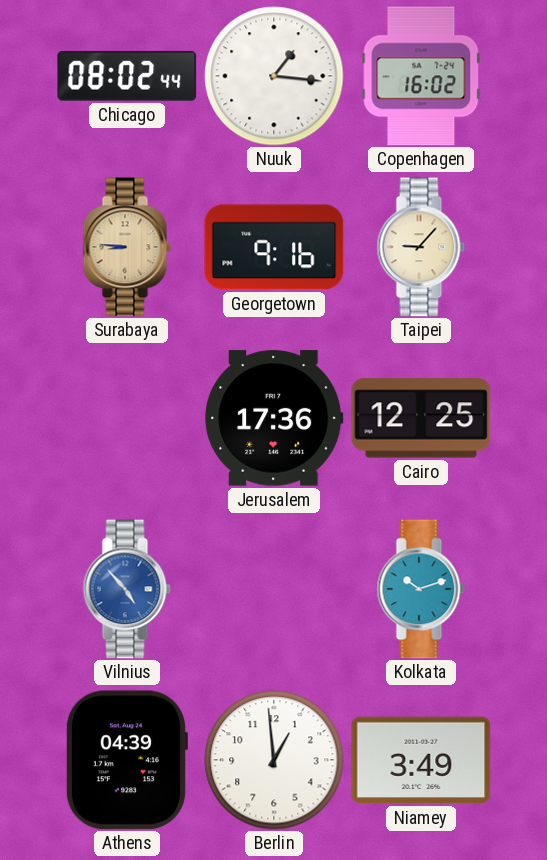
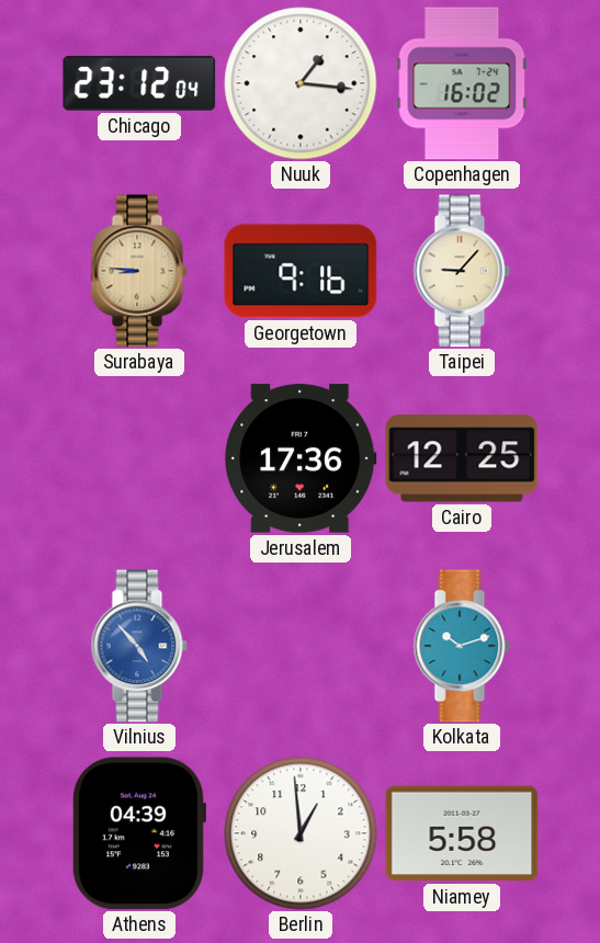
Chicago: 08:02 -> 23:12
Niamey: 3:49 -> 5:58
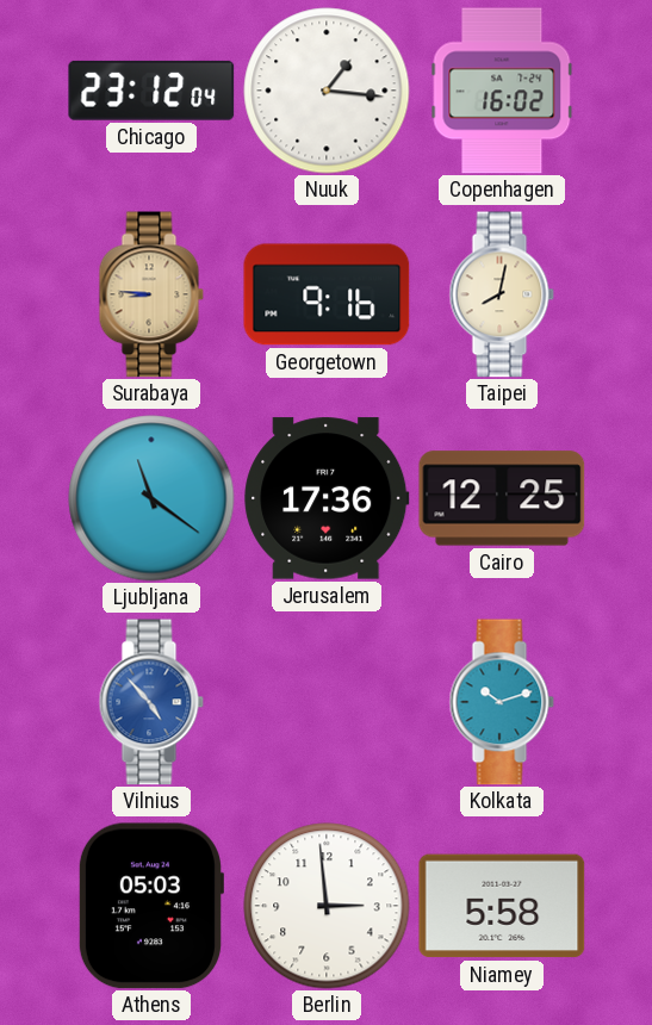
Taipei: 9:07 -> 8:02
Ljubljana: none -> 11:21
Athens: 04:39 -> 05:03
Berlin: 12:59 -> 2:59
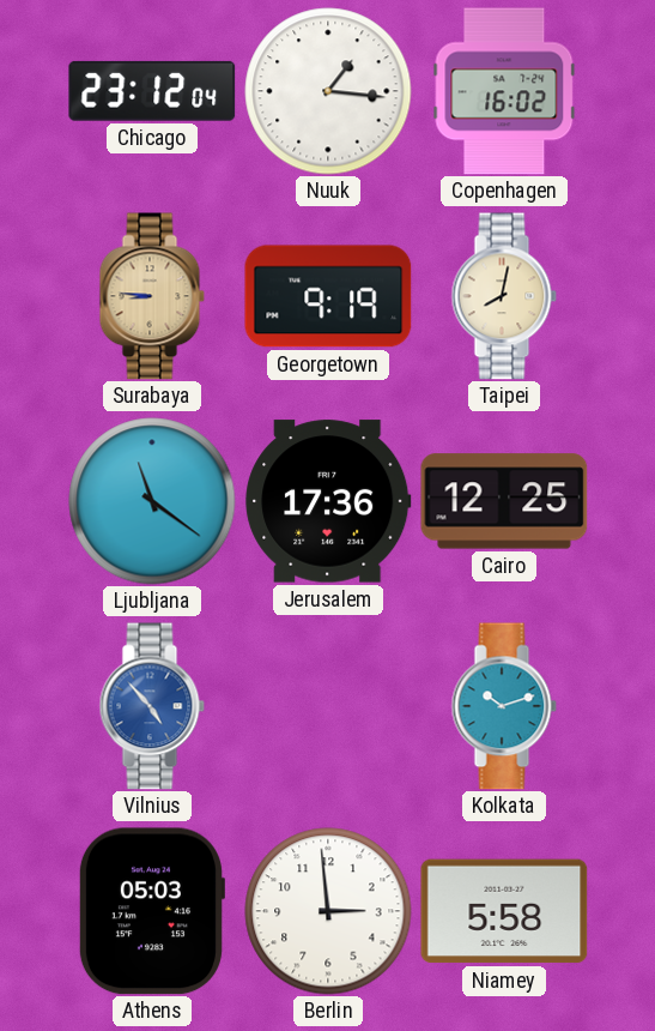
Georgetown: 9:16 -> 9:19
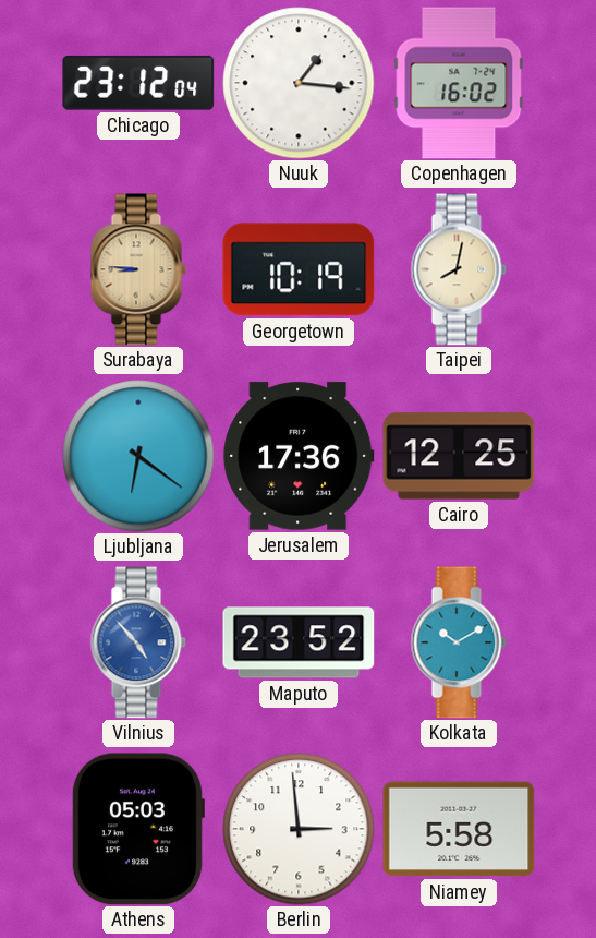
Georgetown: 9:19 -> 10:19
Ljubljana: 11:21 -> 6:21
Maputo: none -> 23:52
Kolkata: 10:12 -> 10:10
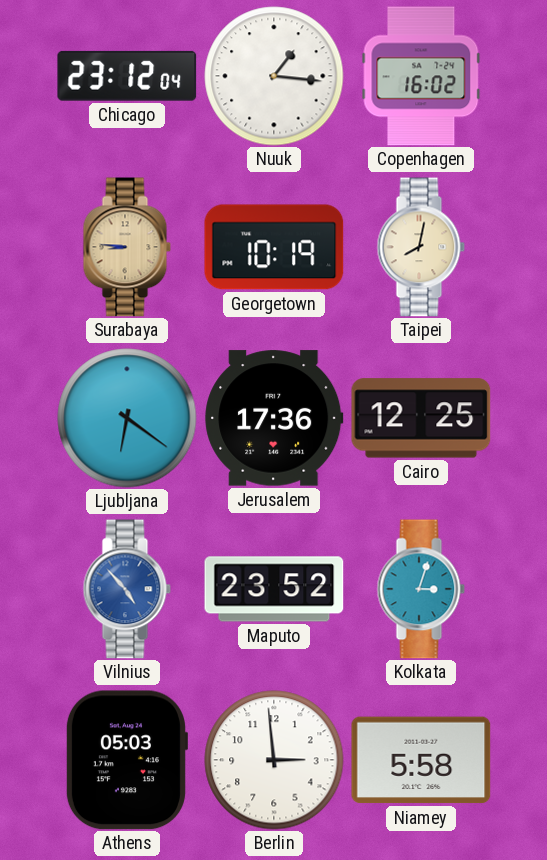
Kolkata: 10:10 -> 3:03
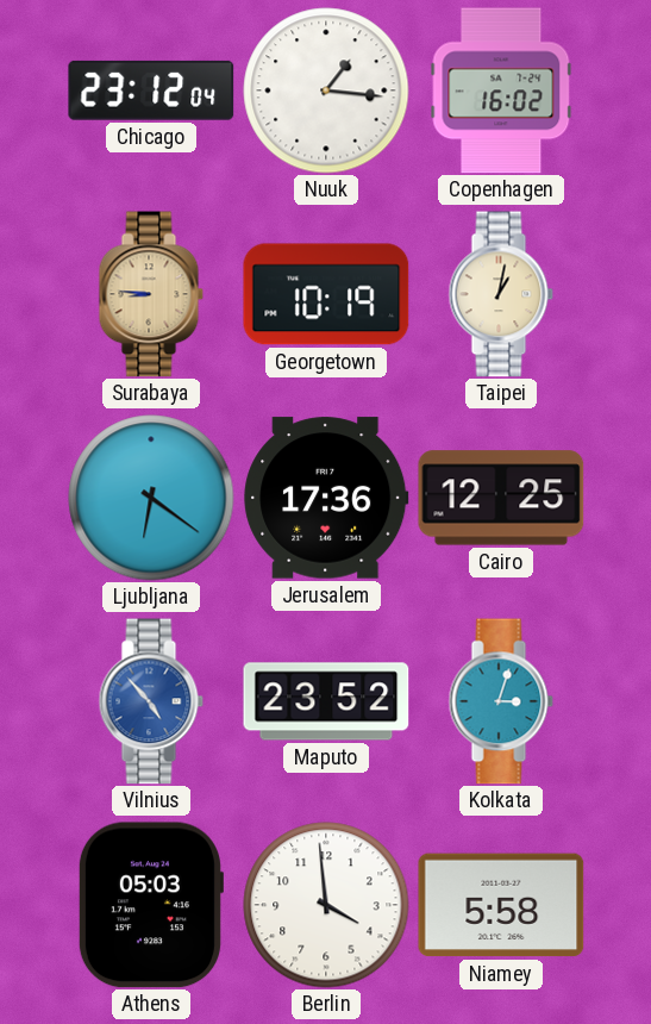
Taipei: 8:02 -> 1:02
Berlin: 2:59 -> 3:59
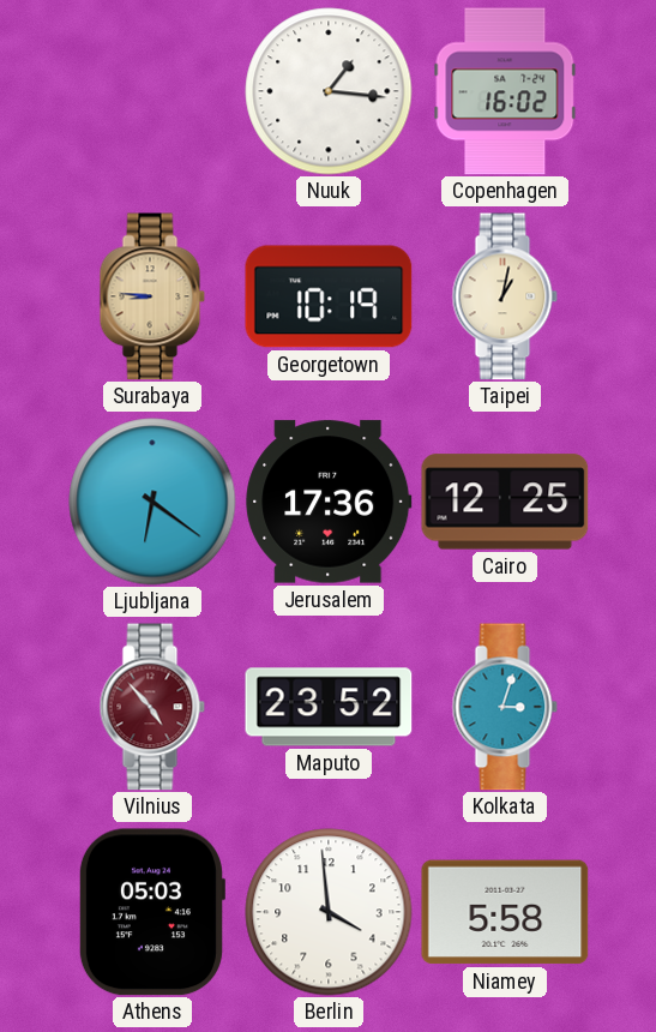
Chicago: 23:12 -> none
Vilnius dial: blue -> burgundy
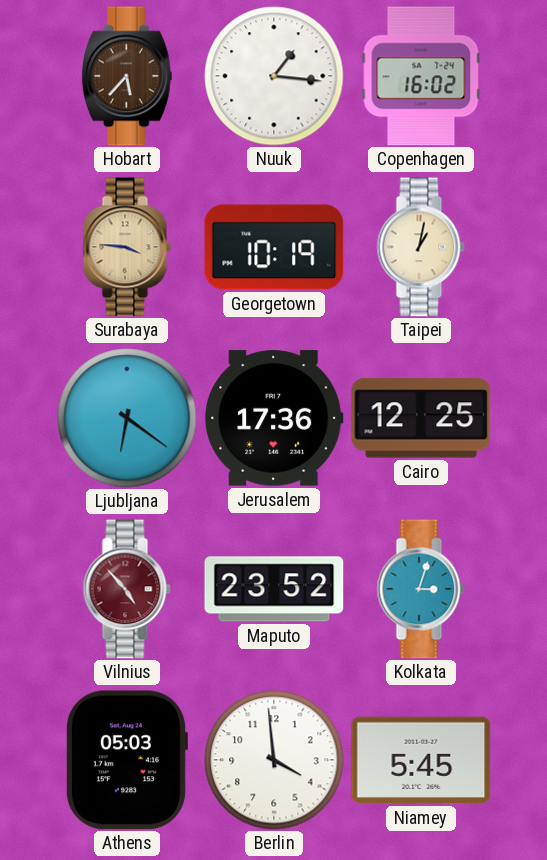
Hobart: none -> 5:37
Surabaya: 8:46 -> 3:46
Niamey: 5:58 -> 5:45
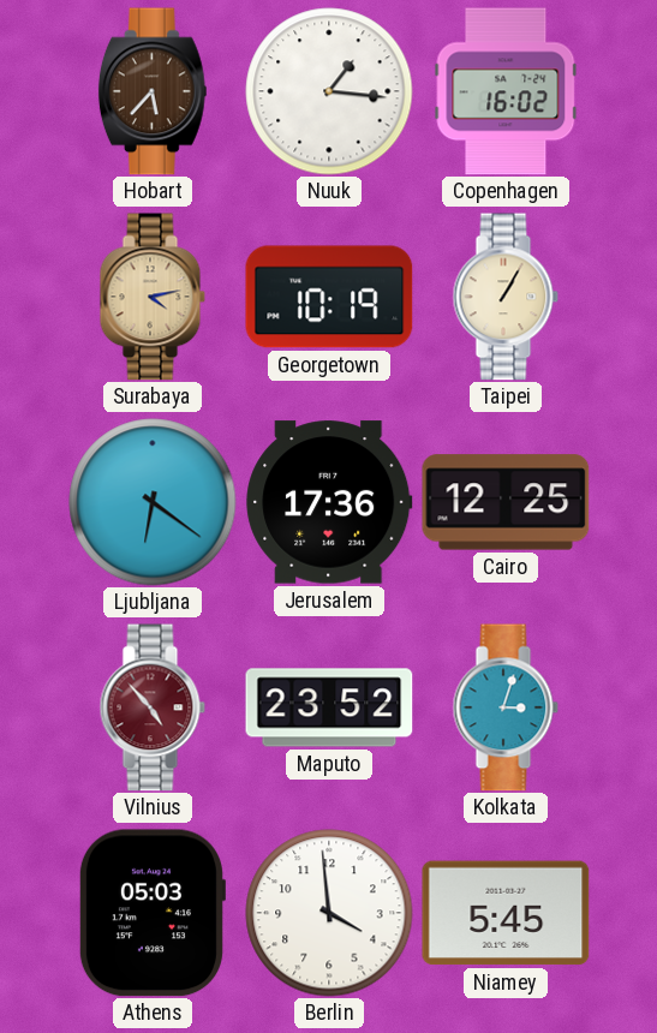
Surabaya: 3:46 -> 4:13
Taipei: 1:02 -> 1:05
